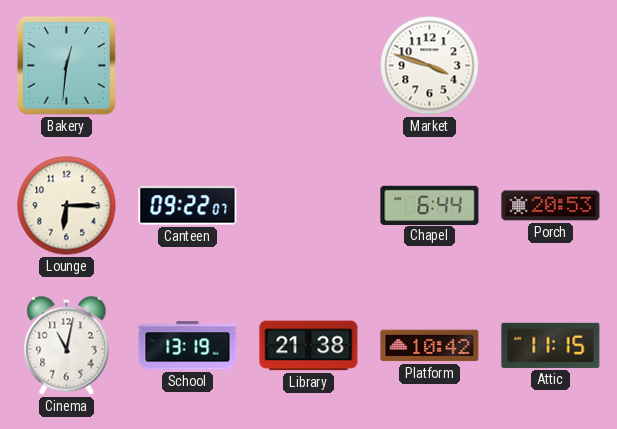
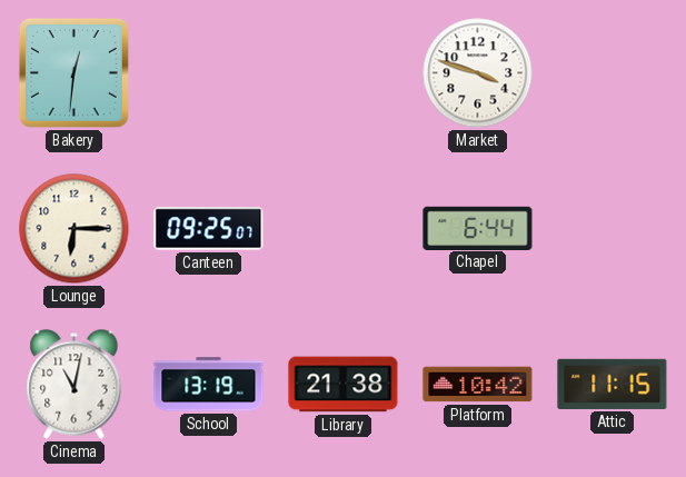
Canteen: 09:22 -> 09:25
Porch: 20:53 -> none
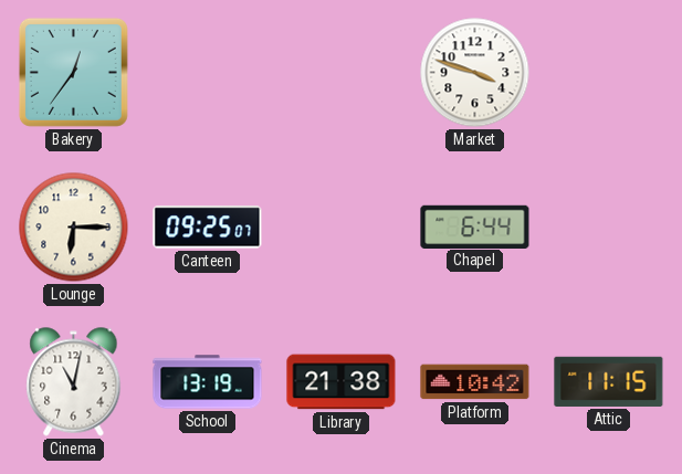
Bakery: 12:31 -> 12:36
